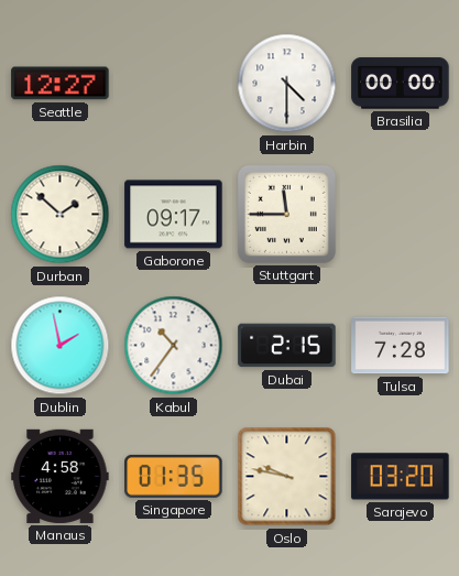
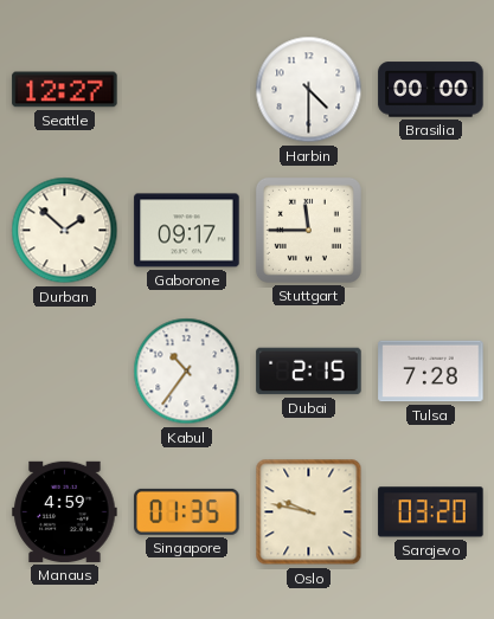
Dublin: 1:58 -> none
Manaus: 4:58 -> 4:59
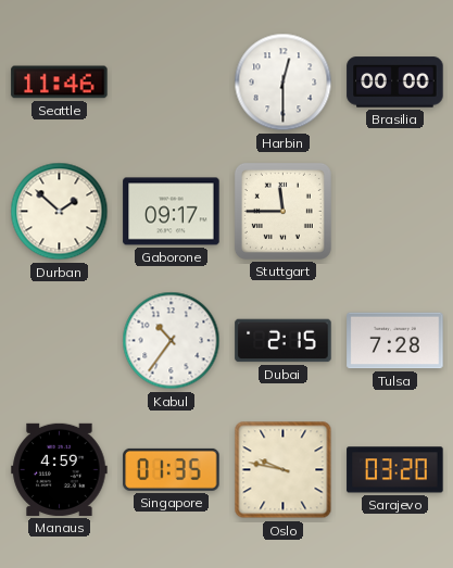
Seattle: 12:27 -> 11:46
Harbin: 4:30 -> 12:30
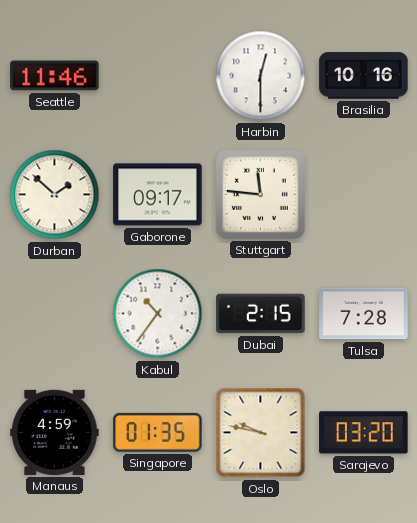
Brasilia: 00:00 -> 10:16
Stuttgart: 11:45 -> 11:46
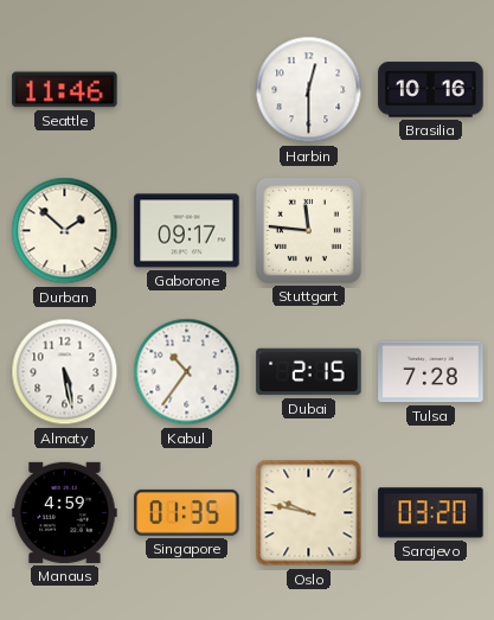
Almaty: none -> 5:28
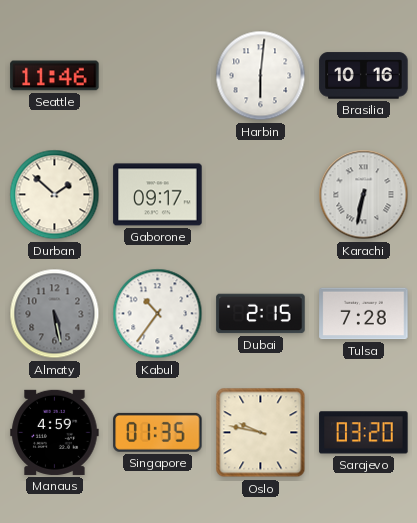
Harbin: 12:30 -> 6:01
Stuttgart: 11:46 -> none
Karachi: none -> 6:32
Almaty dial: white -> grey
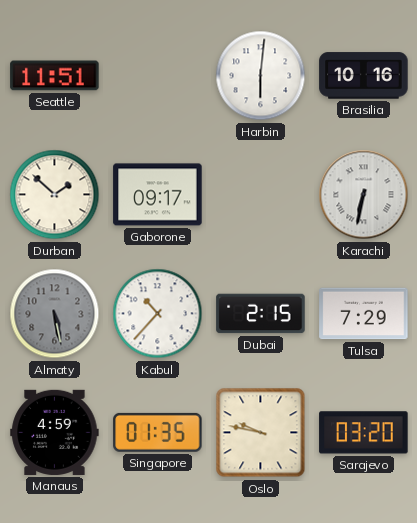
Seattle: 11:46 -> 11:51
Kabul: 10:36 -> 10:37
Tulsa: 7:28 -> 7:29
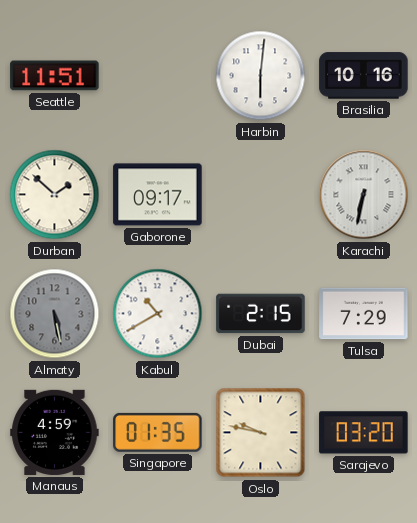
Kabul: 10:37 -> 10:40
